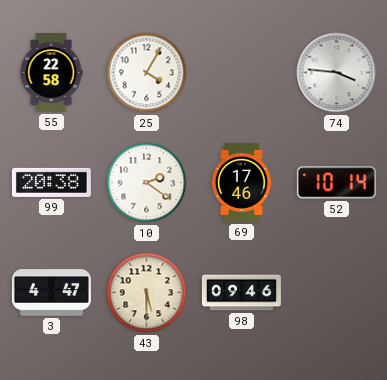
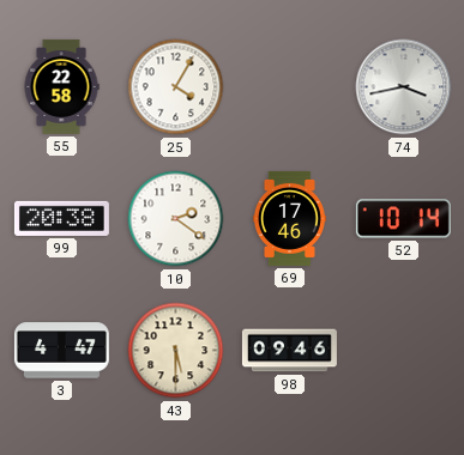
74: 3:46 -> 3:43
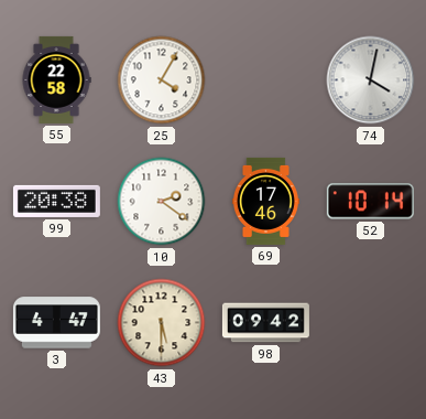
74: 3:43 -> 4:02
98: 09:46 -> 09:42
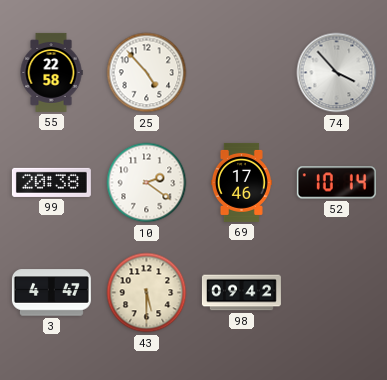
25: 4:05 -> 4:53
74: 4:02 -> 3:53
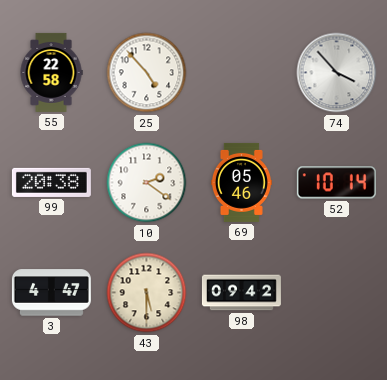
69: 17:46 -> 05:46
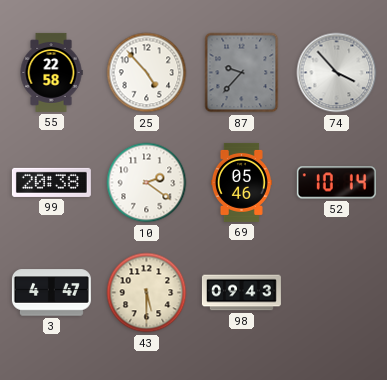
87: none -> 9:37
98: 09:42 -> 09:43
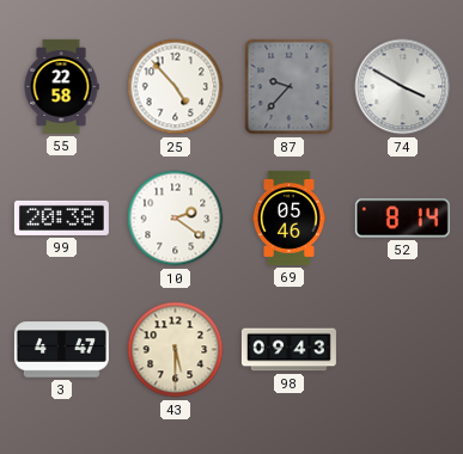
74: 3:53 -> 3:50
52: 10:14 -> 8:14
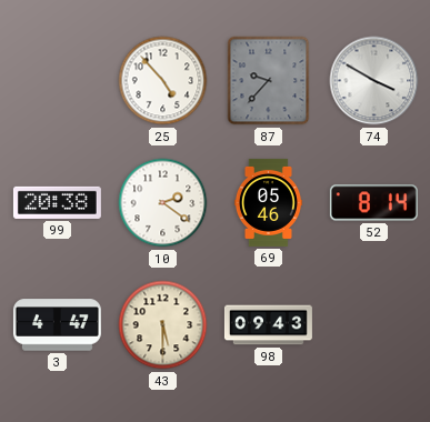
55: 22:58 -> none
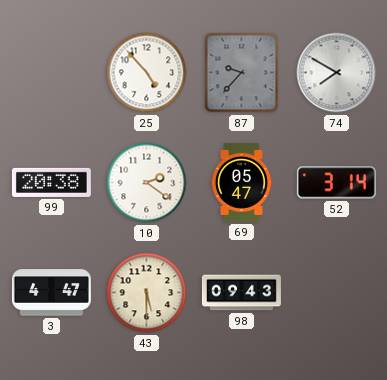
74: 3:50 -> 7:50
69: 05:46 -> 05:47
52: 8:14 -> 3:14
